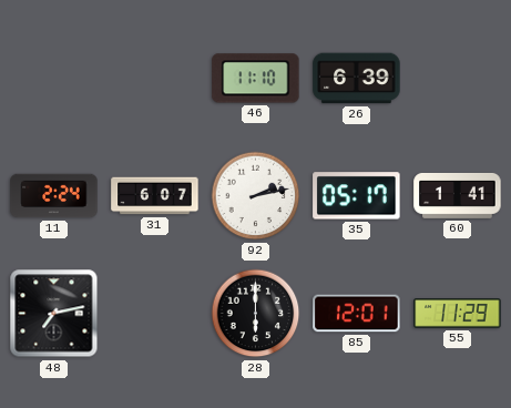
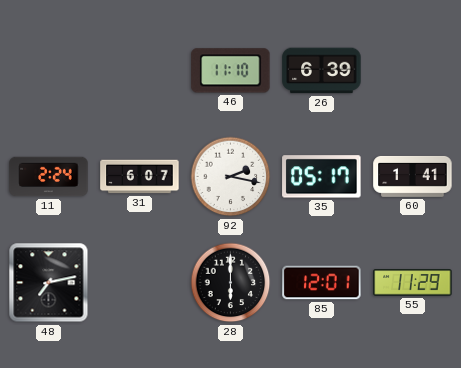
92: 2:13 -> 2:17
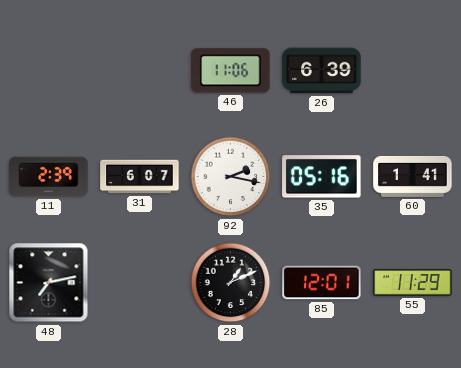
46: 11:10 -> 11:06
11: 2:24 -> 2:39
35: 05:17 -> 05:16
28: 6:00 -> 1:11
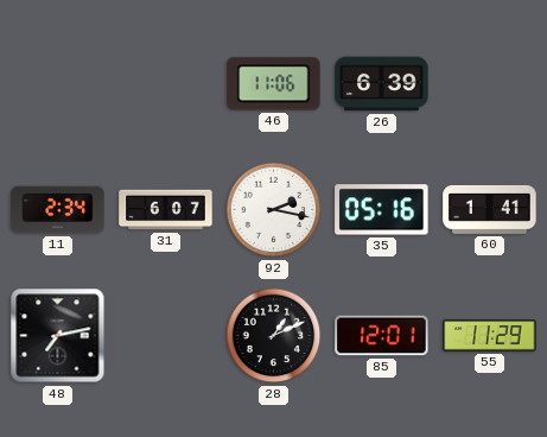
11: 2:39 -> 2:34
